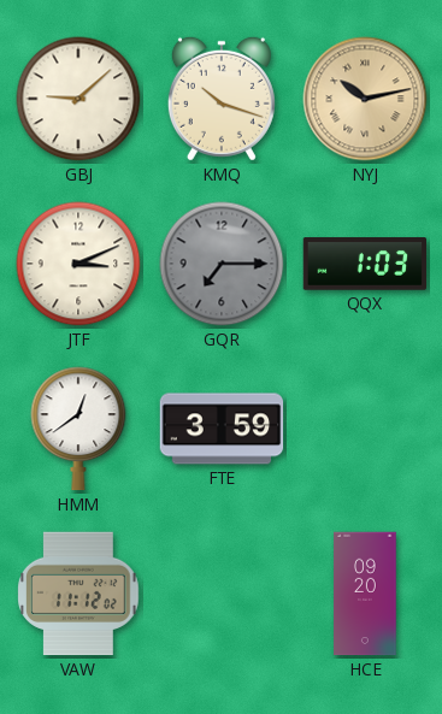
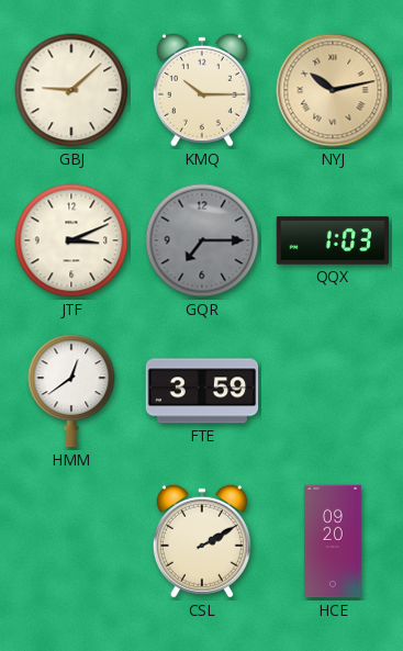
KMQ: 10:18 -> 10:15
VAW: 11:12 -> none
CSL: none -> 2:10
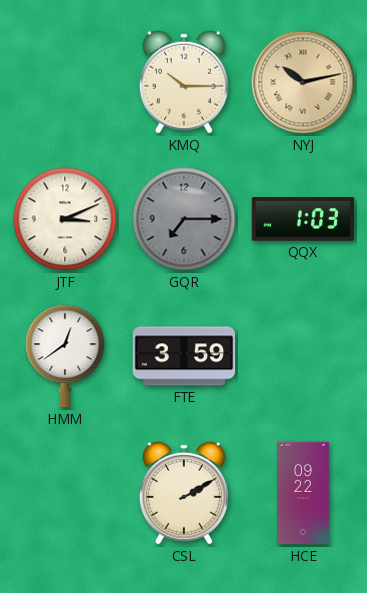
GBJ: 9:08 -> none
HCE: 09:20 -> 09:22
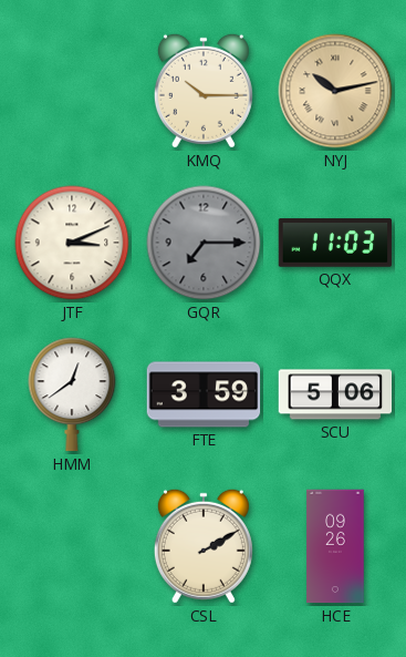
QQX: 1:03 -> 11:03
SCU: none -> 5:06
HCE: 09:22 -> 09:26
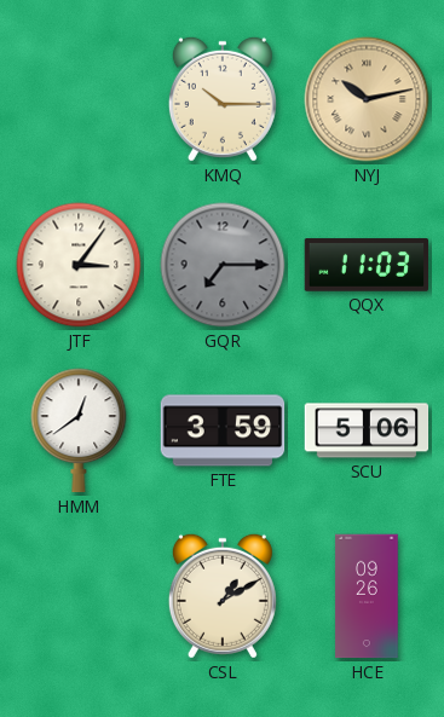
JTF: 3:11 -> 3:06
CSL: 2:10 -> 1:10
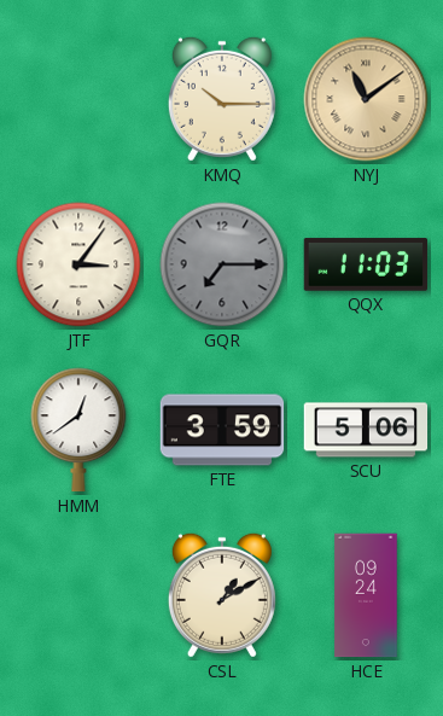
NYJ: 10:13 -> 11:09
HCE: 09:26 -> 09:24
